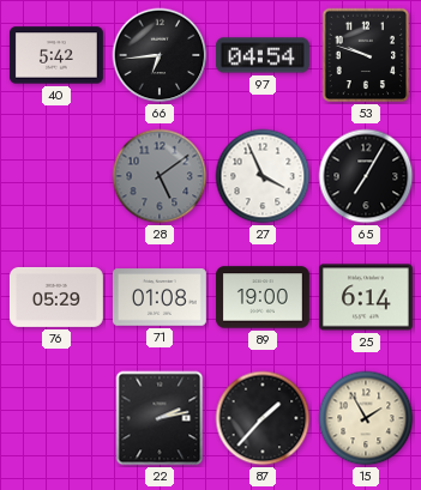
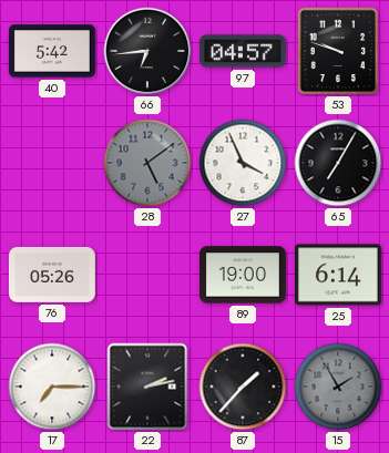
97: 04:54 -> 04:57
76: 05:29 -> 05:26
71: 01:08 -> none
17: none -> 7:15
15 dial: cream -> grey
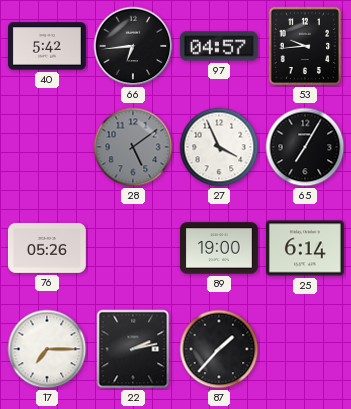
53: 9:48 -> 9:44
15: 1:55 -> none
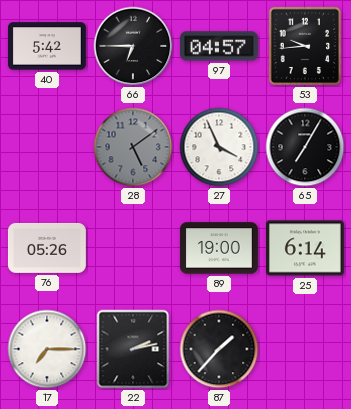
66: 6:44 -> 6:45
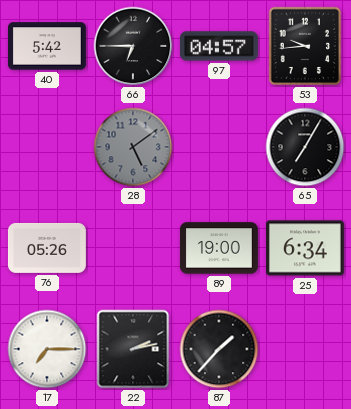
27: 3:56 -> none
25: 6:14 -> 6:34
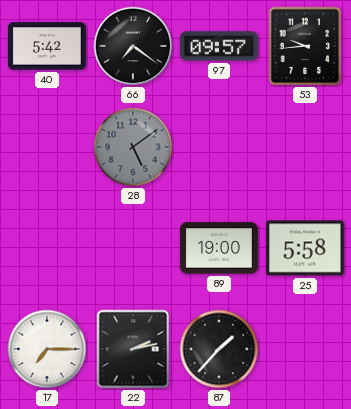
66: 6:45 -> 7:21
97: 04:57 -> 09:57
65: 7:05 -> none
76: 05:26 -> none
25: 6:34 -> 5:58
